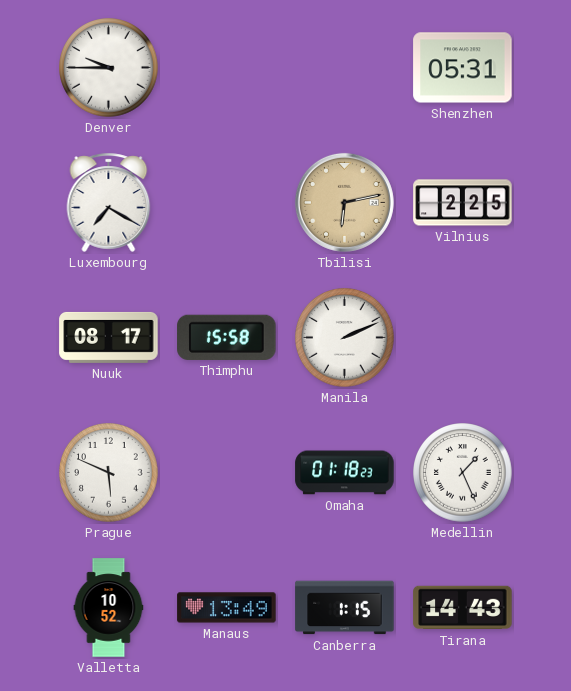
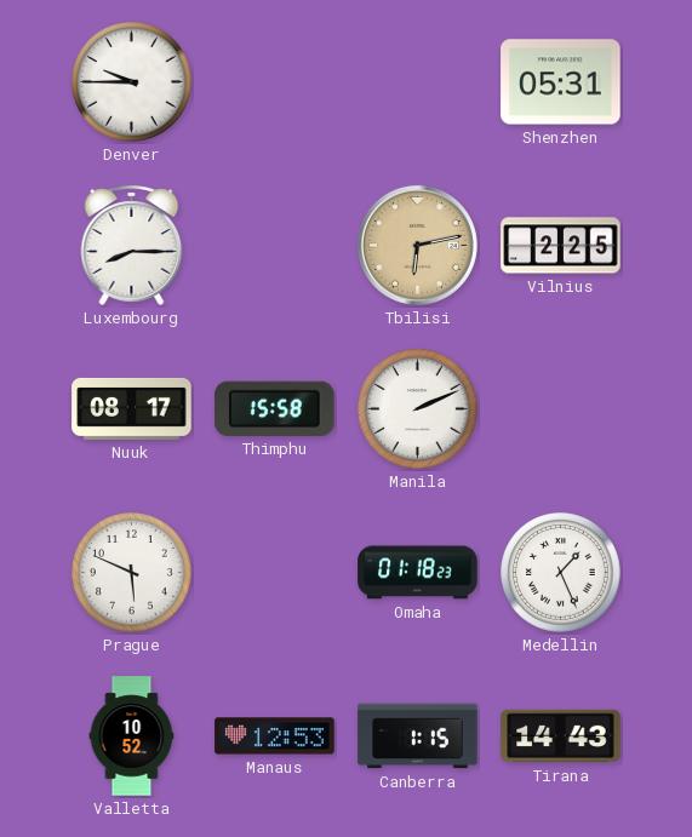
Luxembourg: 7:20 -> 8:15
Manaus: 13:49 -> 12:53
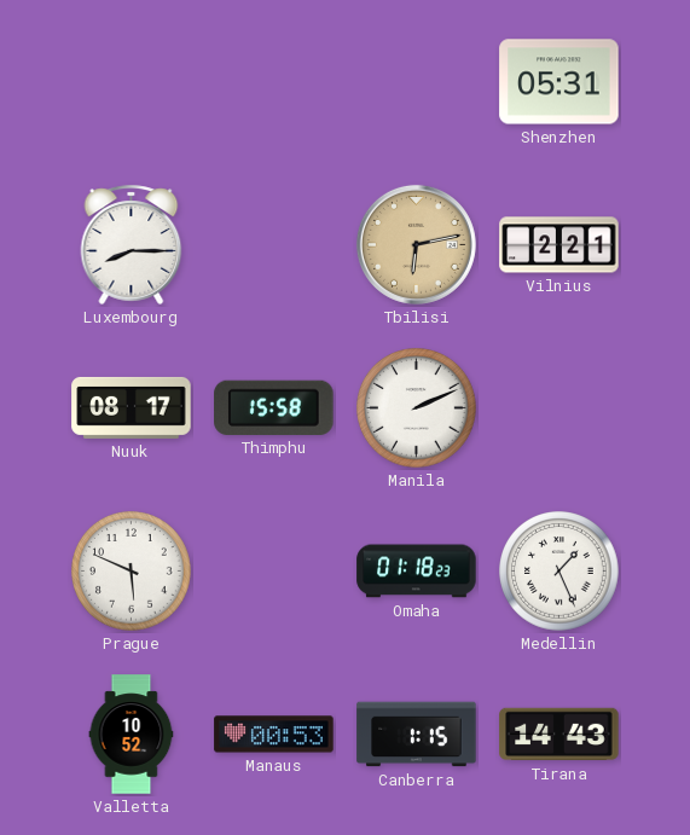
Denver: 9:45 -> none
Vilnius: 2:25 -> 2:21
Manaus: 12:53 -> 00:53
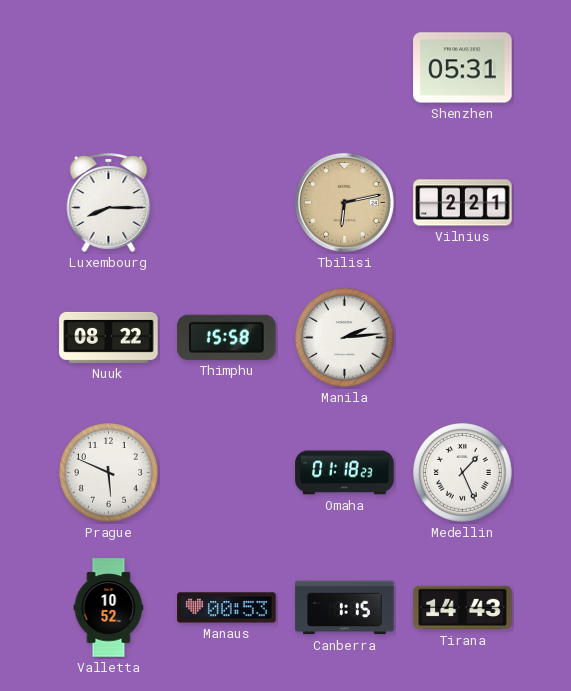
Nuuk: 08:17 -> 08:22
Manila: 2:11 -> 2:14
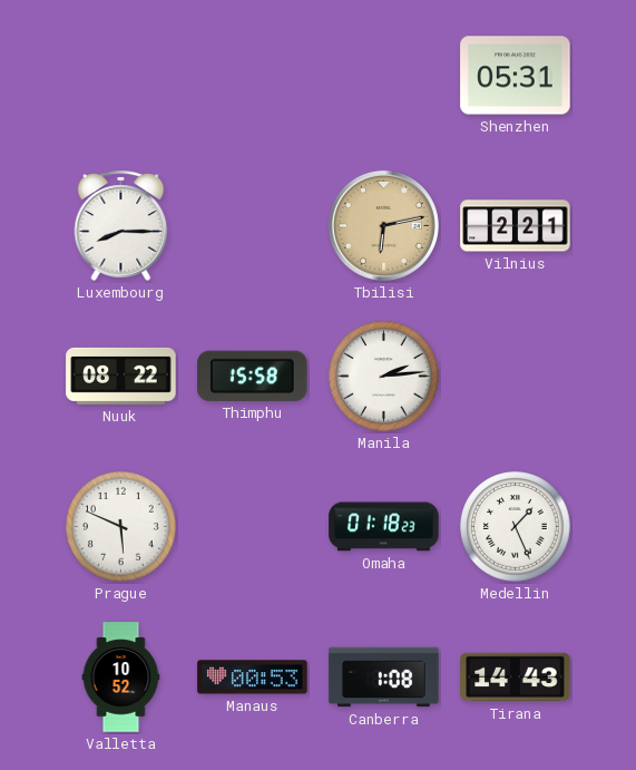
Canberra: 1:15 -> 1:08
